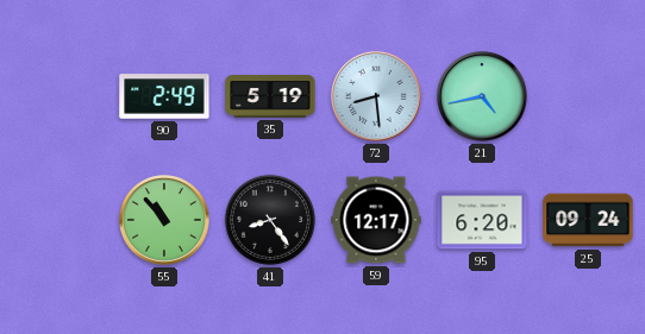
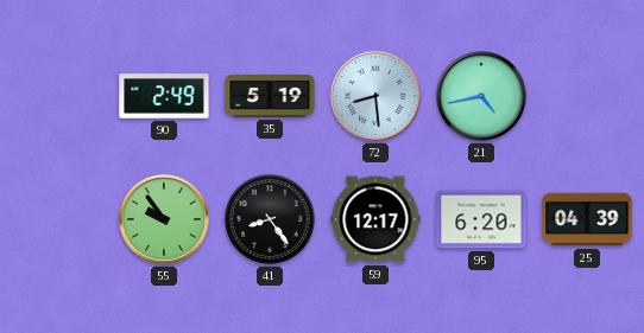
55: 10:53 -> 9:54
25: 09:24 -> 04:39
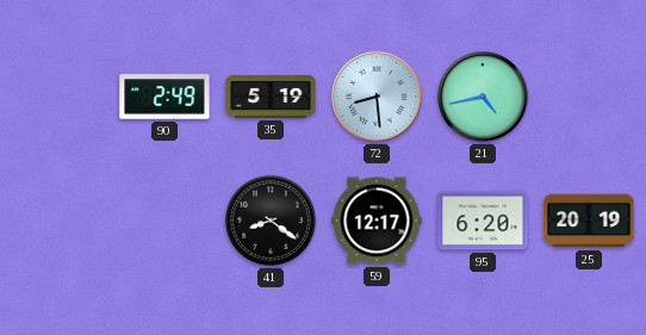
55: 9:54 -> none
41: 8:24 -> 8:21
25: 04:39 -> 20:19
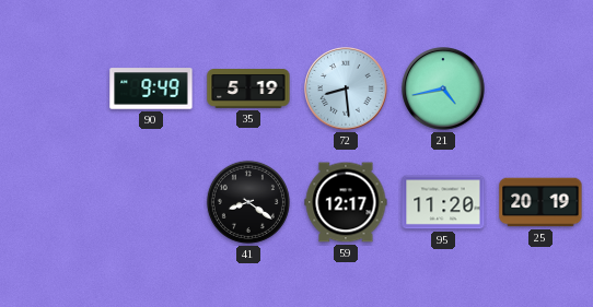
90: 2:49 -> 9:49
95: 6:20 -> 11:20
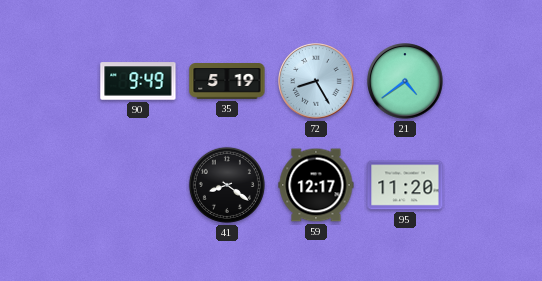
72: 8:29 -> 8:25
21: 4:43 -> 4:39
25: 20:19 -> none
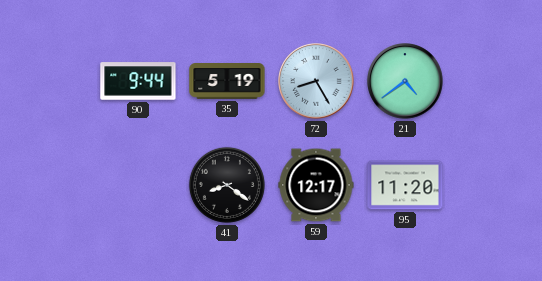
90: 9:49 -> 9:44
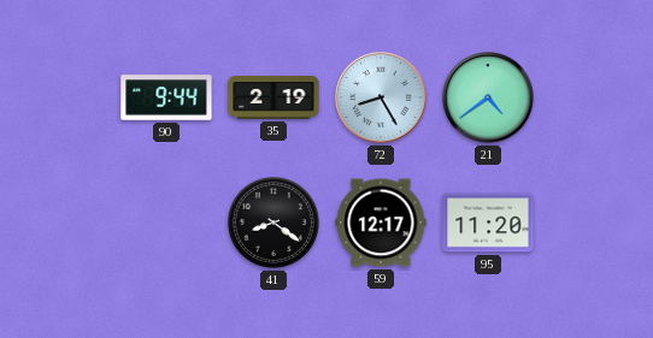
35: 5:19 -> 2:19
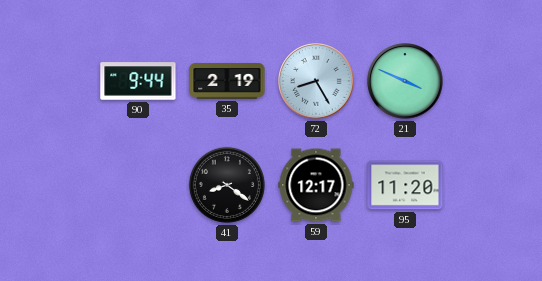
21: 4:39 -> 3:49
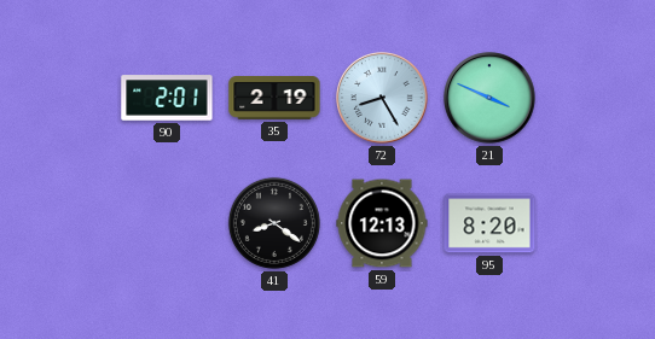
90: 9:44 -> 2:01
59: 12:17 -> 12:13
95: 11:20 -> 8:20
